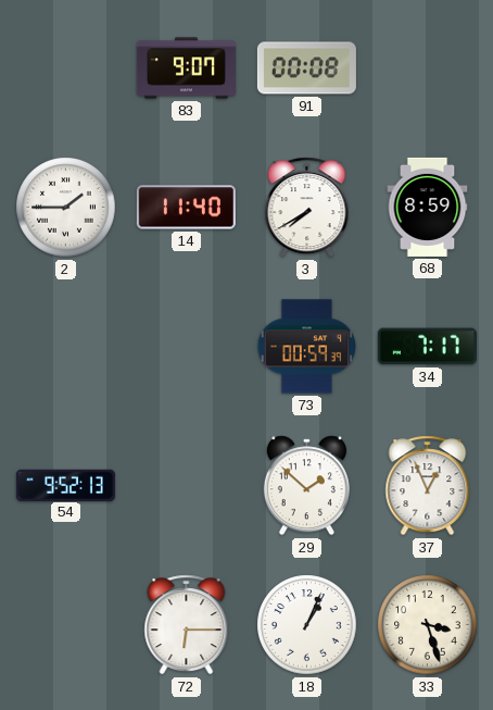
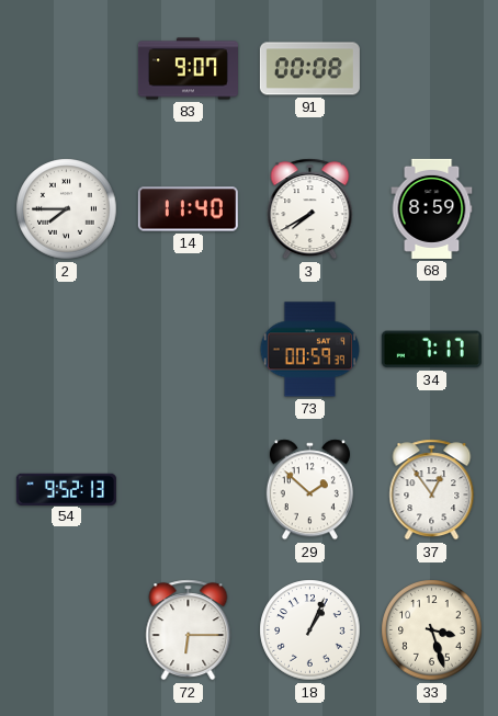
2: 1:45 -> 7:45
37: 12:56 -> 12:54
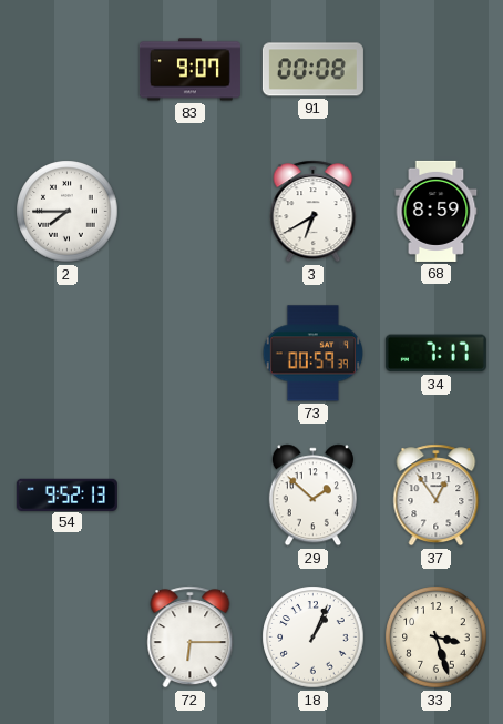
14: 11:40 -> none
3: 7:40 -> 6:40
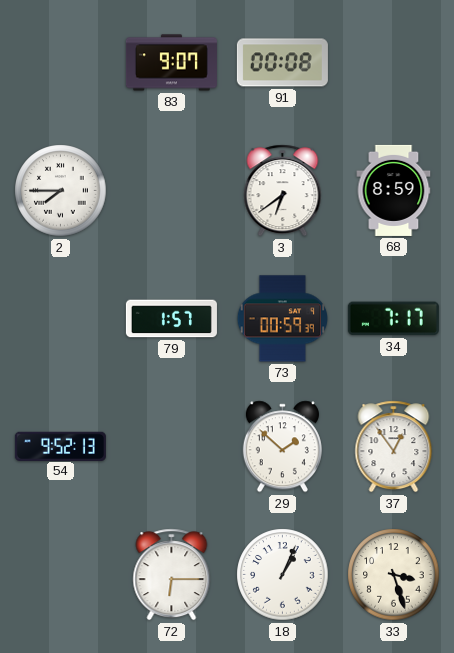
3: 6:40 -> 6:39
79: none -> 1:57
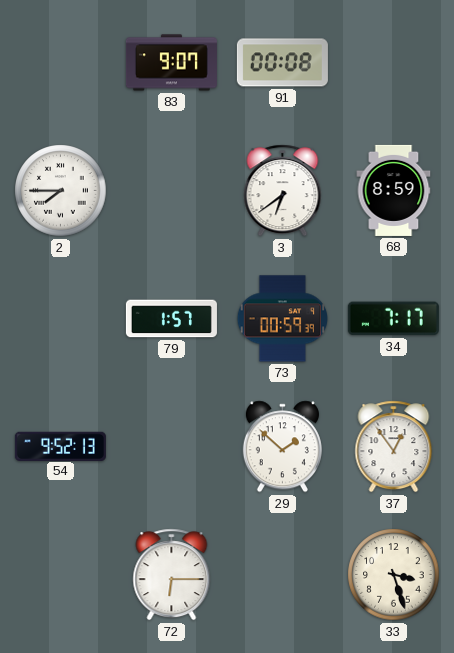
18: 1:04 -> none
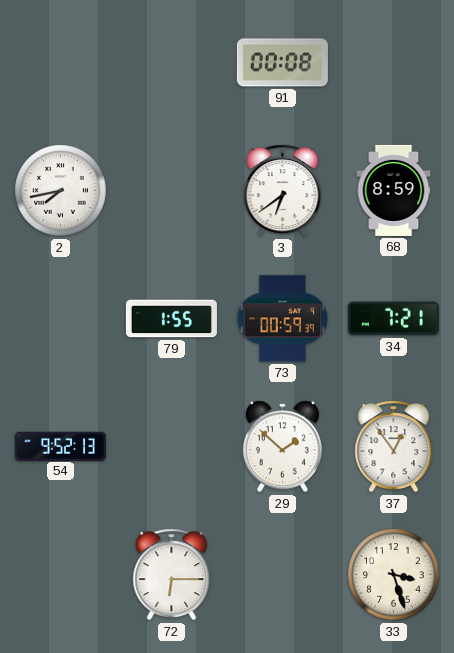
83: 9:07 -> none
2: 7:45 -> 7:43
79: 1:57 -> 1:55
34: 7:17 -> 7:21
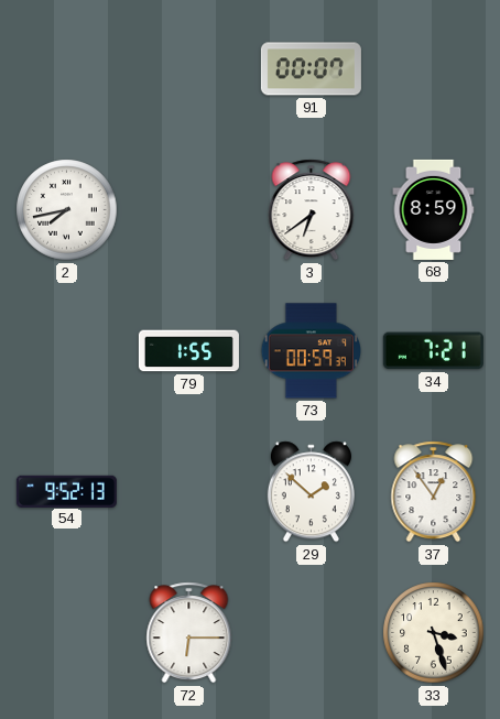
91: 00:08 -> 00:07
